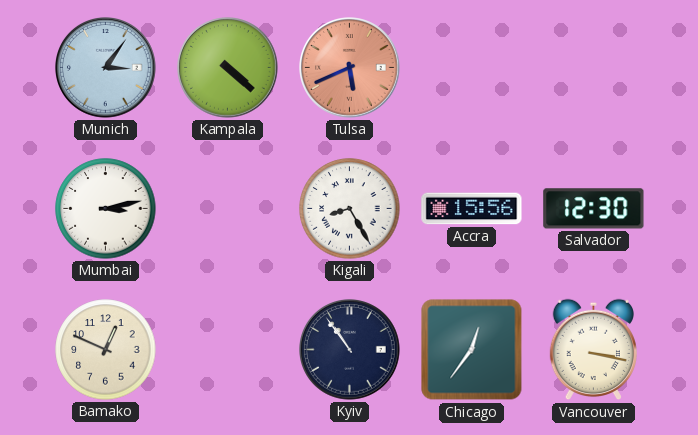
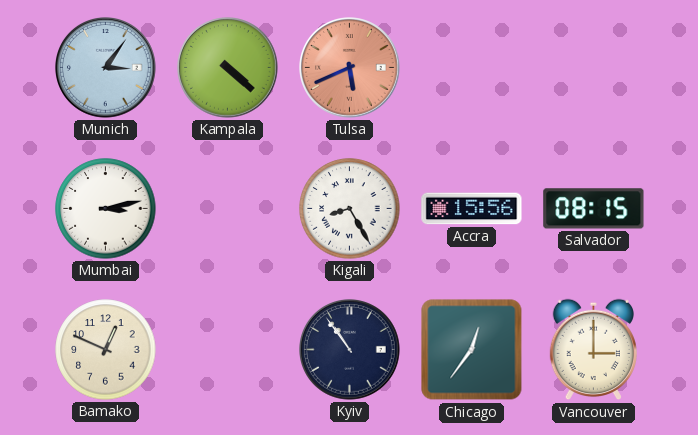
Salvador: 12:30 -> 08:15
Vancouver: 3:17 -> 3:00
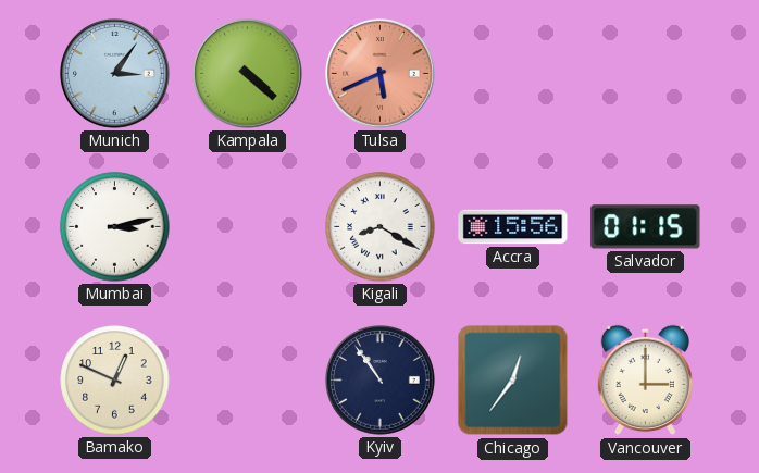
Kigali: 8:25 -> 8:20
Salvador: 08:15 -> 01:15
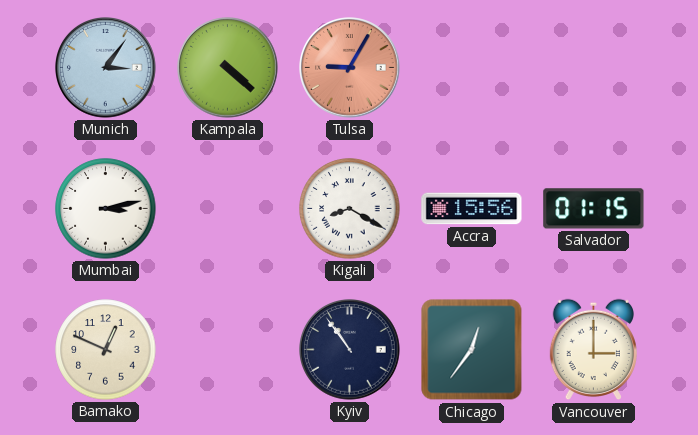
Tulsa: 5:41 -> 9:05
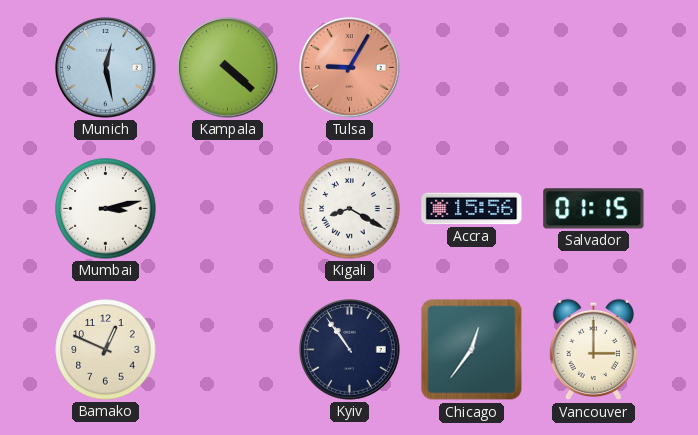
Munich: 3:06 -> 12:28
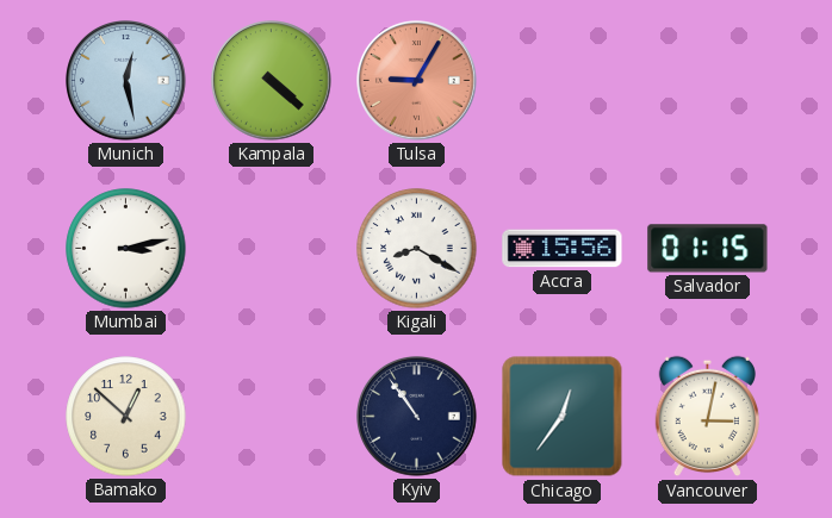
Bamako: 12:49 -> 12:52
Vancouver: 3:00 -> 3:02
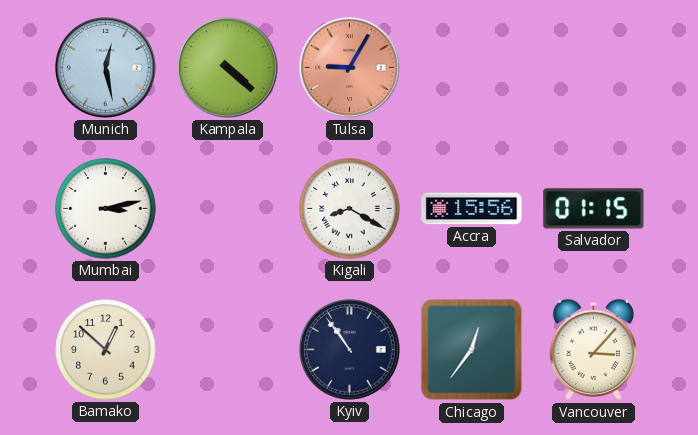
Vancouver: 3:02 -> 3:07
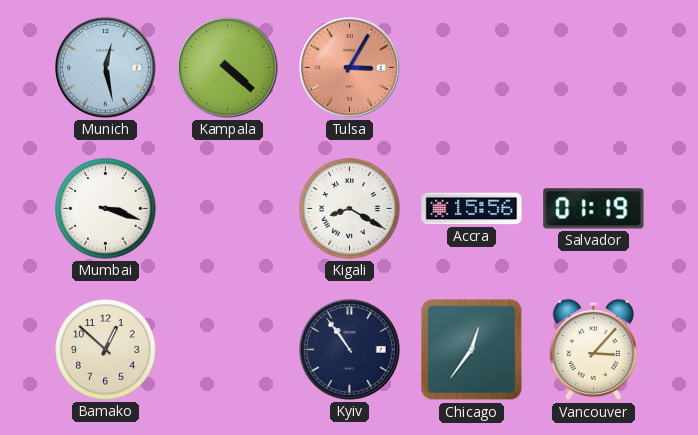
Tulsa: 9:05 -> 3:05
Mumbai: 3:13 -> 3:18
Salvador: 01:15 -> 01:19
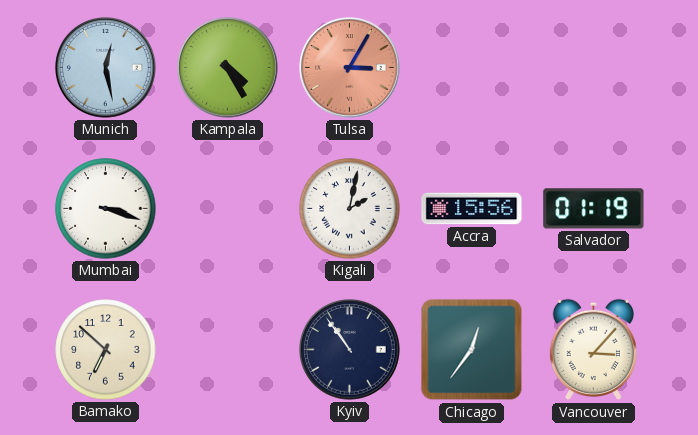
Kampala: 4:22 -> 4:25
Kigali: 8:20 -> 2:02
Bamako: 12:52 -> 6:52
